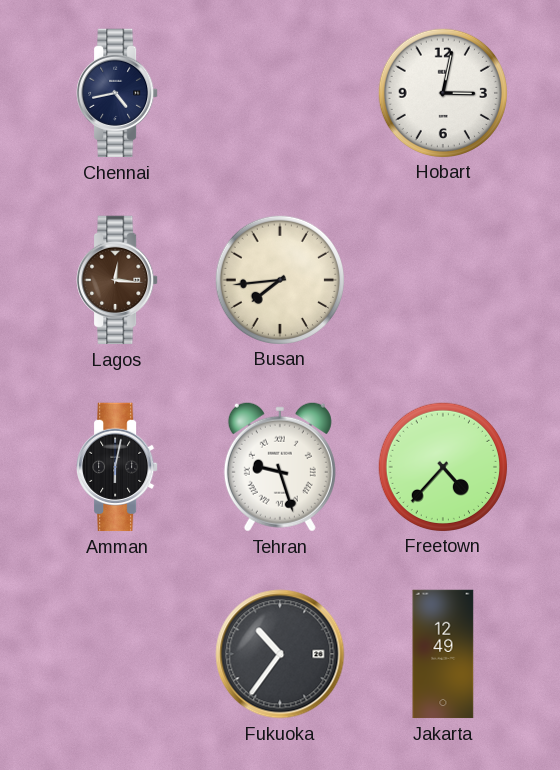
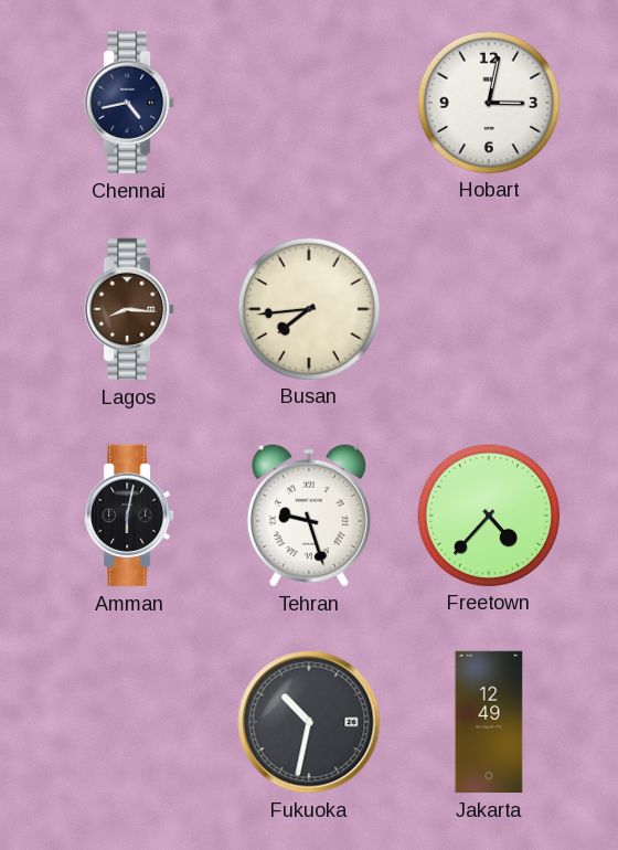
Lagos: 12:16 -> 8:16
Fukuoka: 10:36 -> 10:32
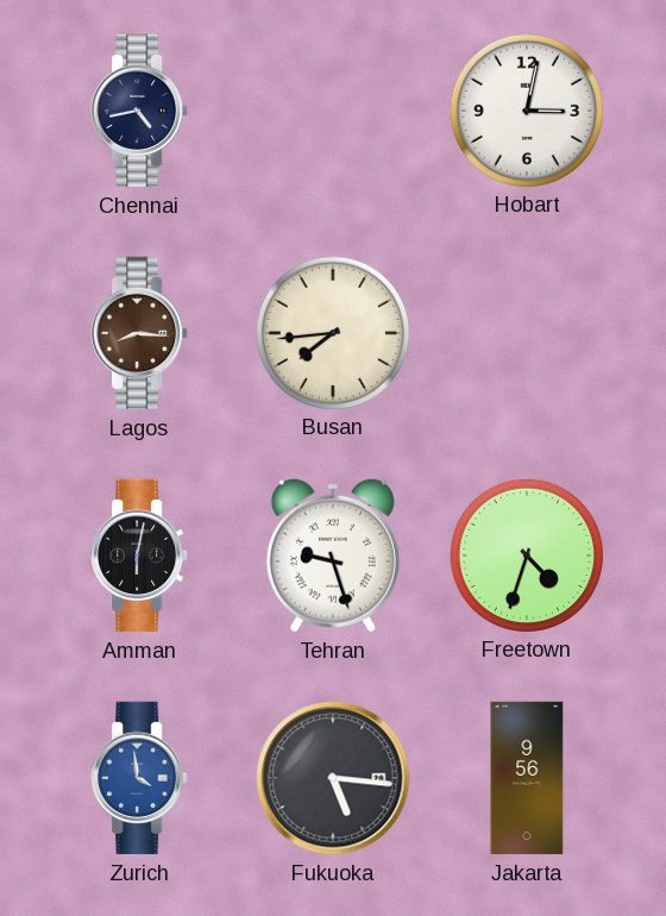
Freetown: 4:37 -> 4:33
Zurich: none -> 3:59
Fukuoka: 10:32 -> 5:16
Jakarta: 12:49 -> 9:56
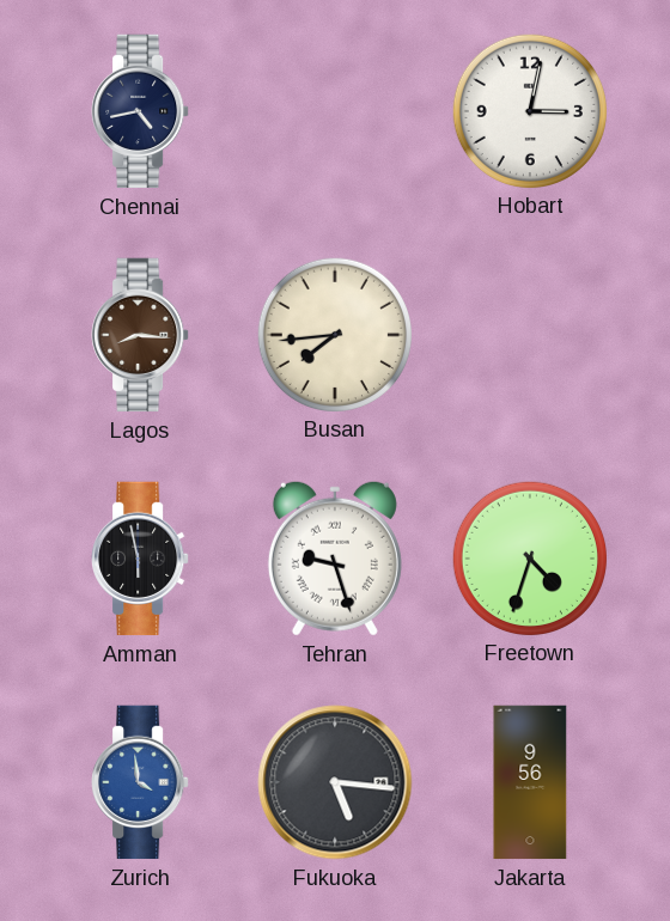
Amman: 6:02 -> 5:58
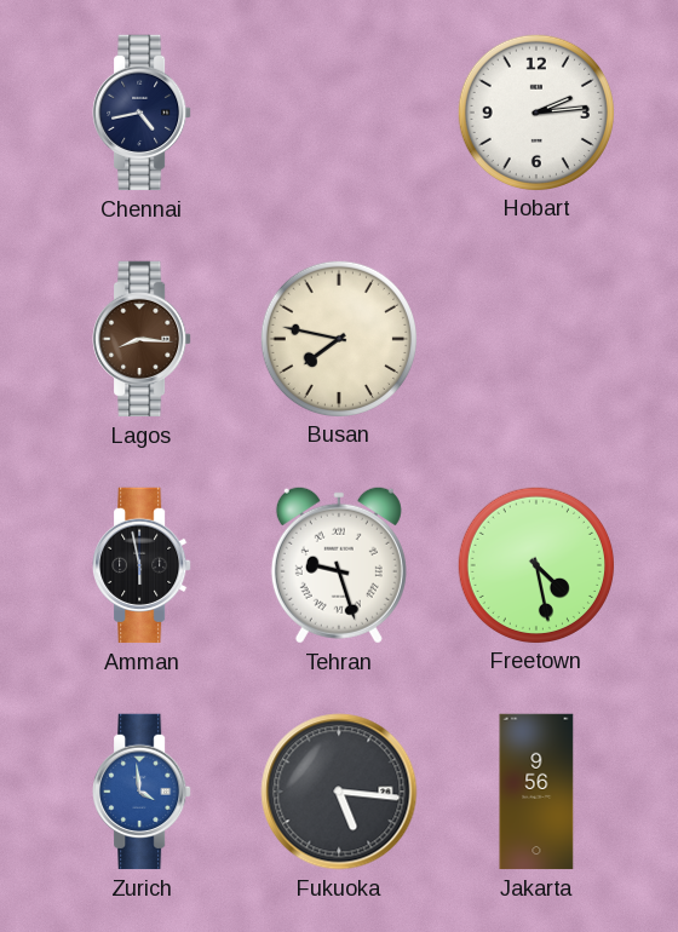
Hobart: 3:02 -> 2:14
Busan: 7:44 -> 7:47
Freetown: 4:33 -> 4:28
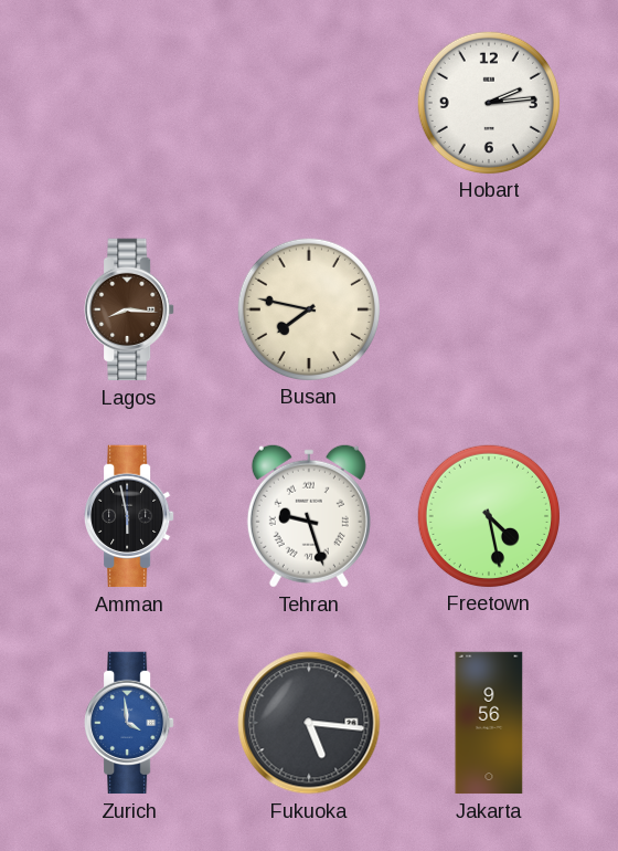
Chennai: 4:43 -> none
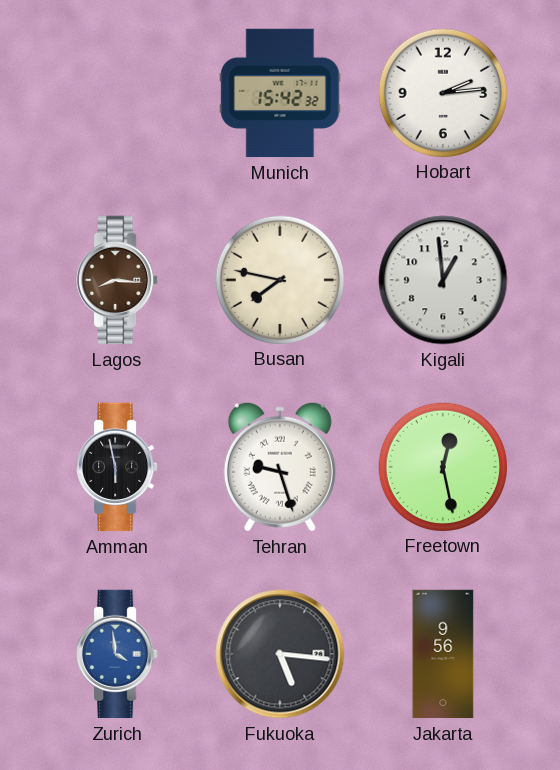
Munich: none -> 15:42
Kigali: none -> 12:59
Freetown: 4:28 -> 12:28
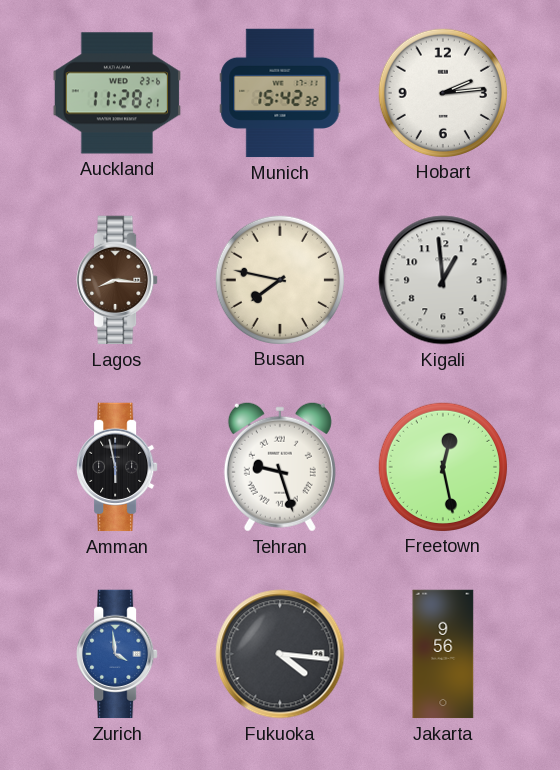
Auckland: none -> 11:28
Fukuoka: 5:16 -> 4:16
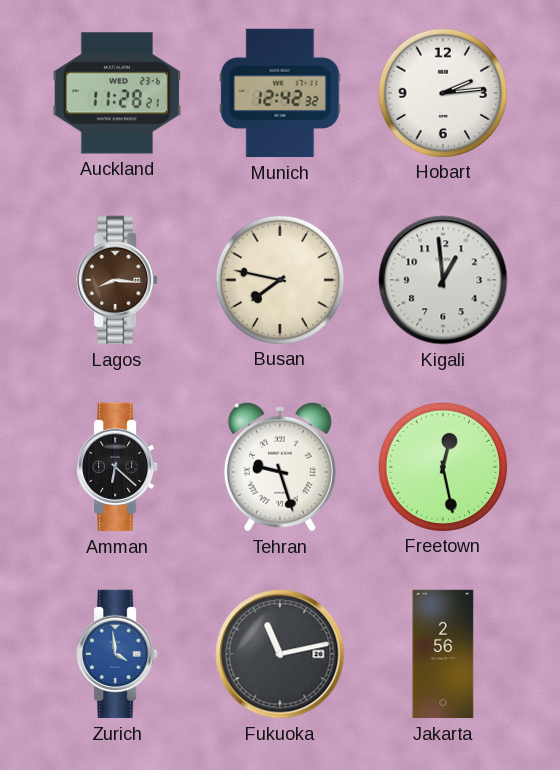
Munich: 15:42 -> 12:42
Amman: 5:58 -> 6:22
Fukuoka: 4:16 -> 11:13
Jakarta: 9:56 -> 2:56
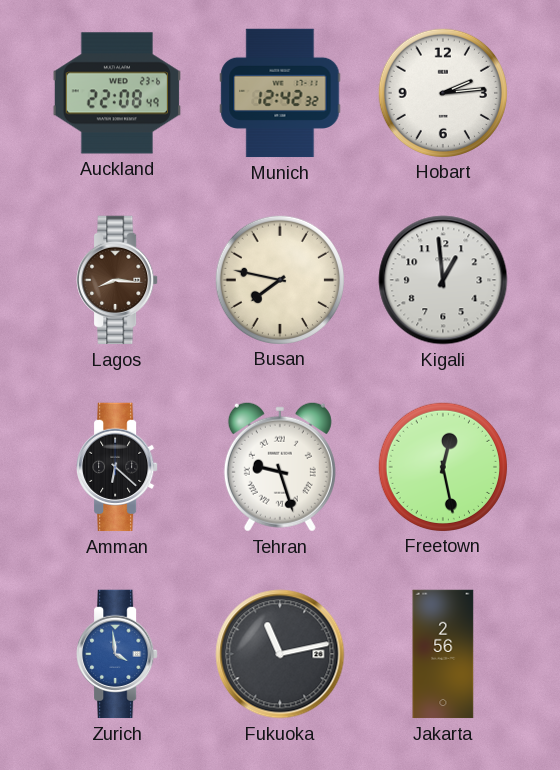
Auckland: 11:28 -> 22:08
